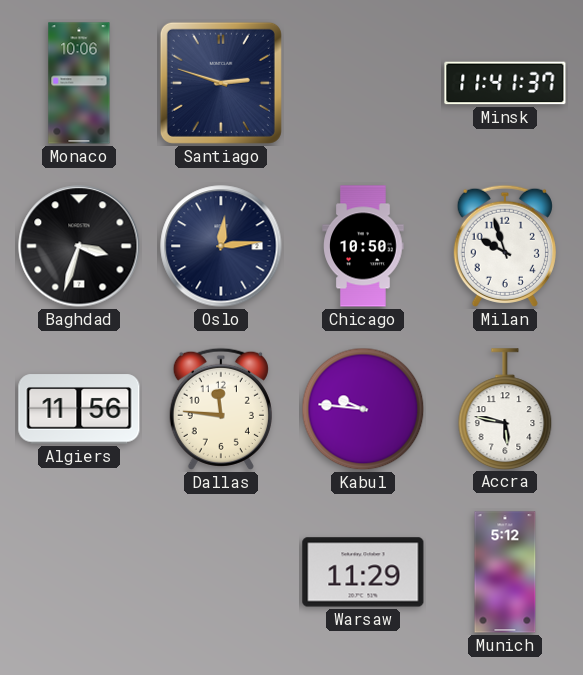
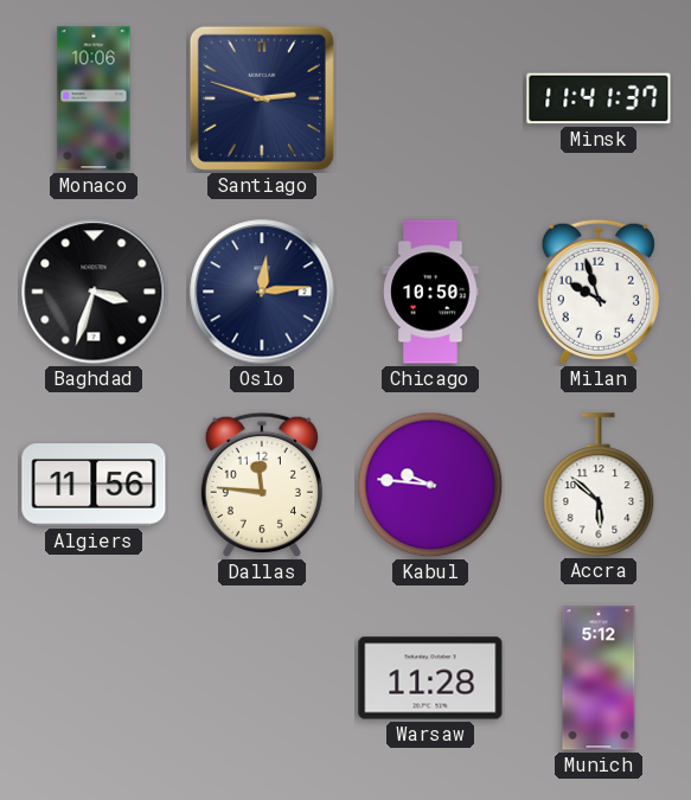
Accra: 5:47 -> 5:52
Warsaw: 11:29 -> 11:28
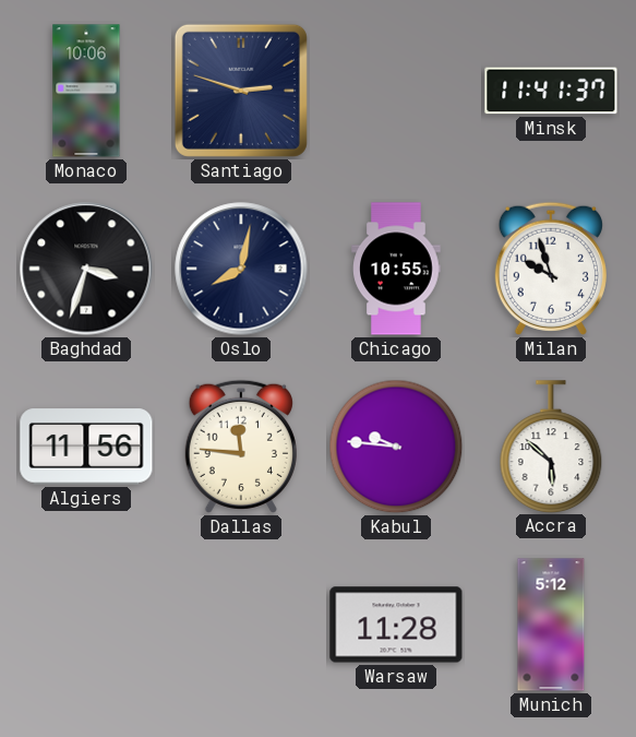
Oslo: 12:14 -> 8:02
Chicago: 10:50 -> 10:55
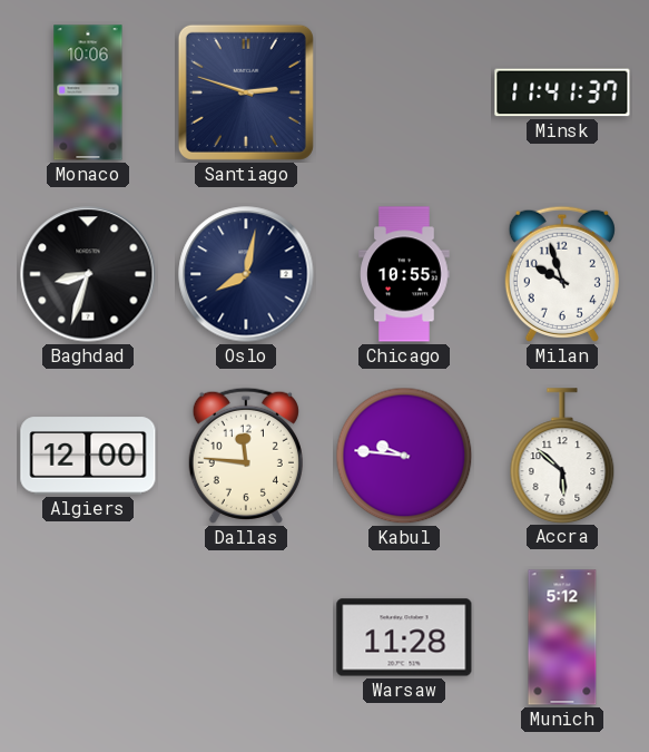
Baghdad: 3:33 -> 8:33
Algiers: 11:56 -> 12:00
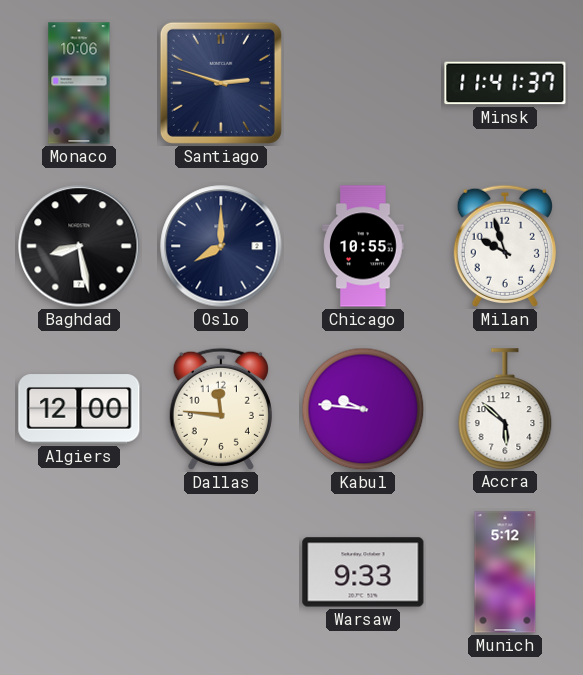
Baghdad: 8:33 -> 8:28
Oslo: 8:02 -> 8:00
Warsaw: 11:28 -> 9:33
